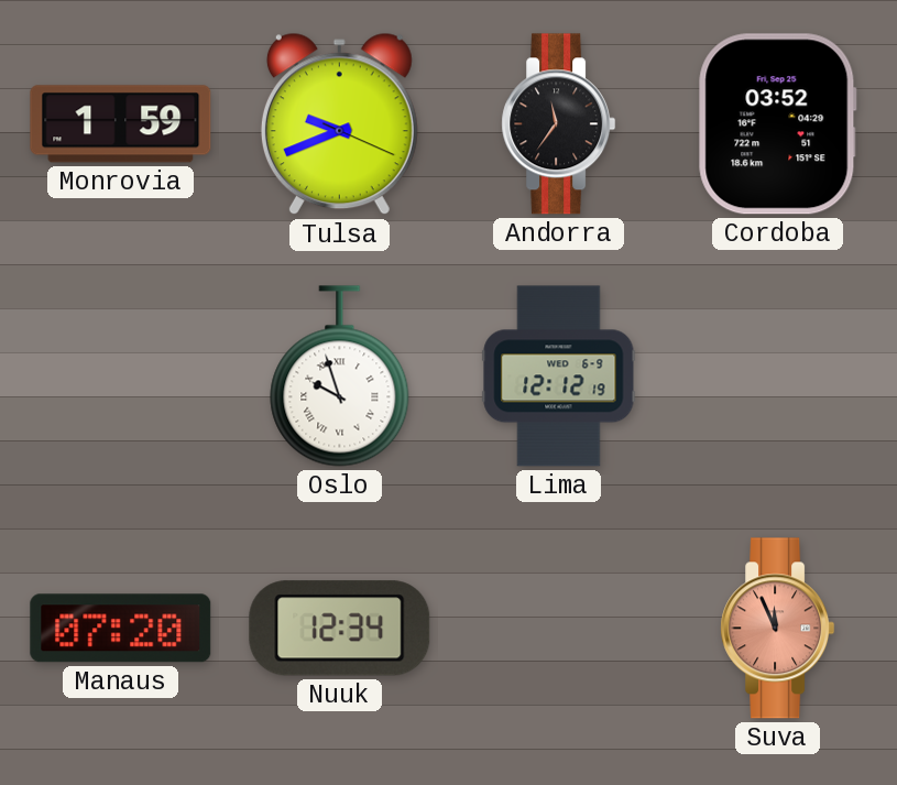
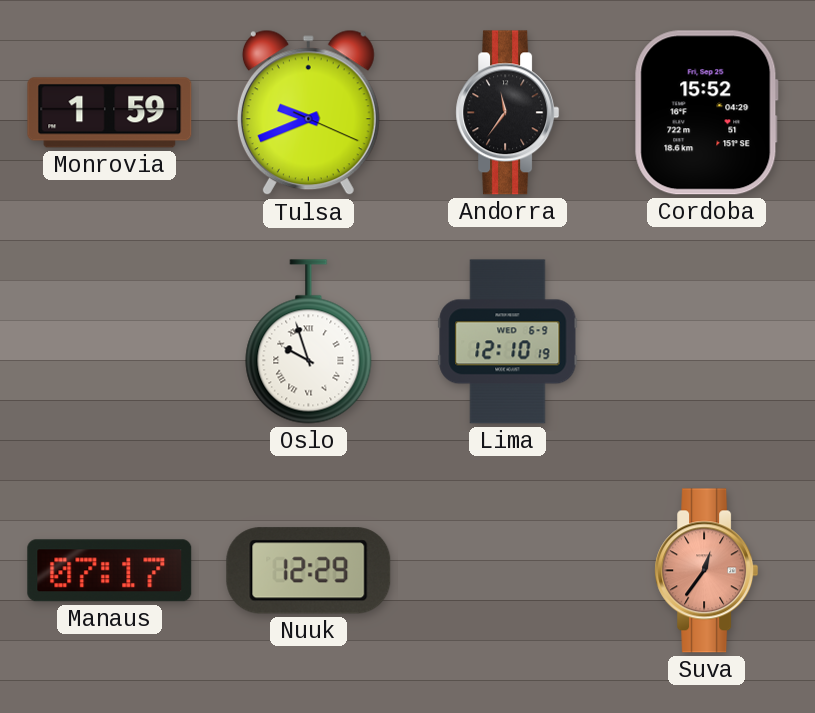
Cordoba: 03:52 -> 15:52
Lima: 12:12 -> 12:10
Manaus: 07:20 -> 07:17
Nuuk: 12:34 -> 12:29
Suva: 11:56 -> 12:36
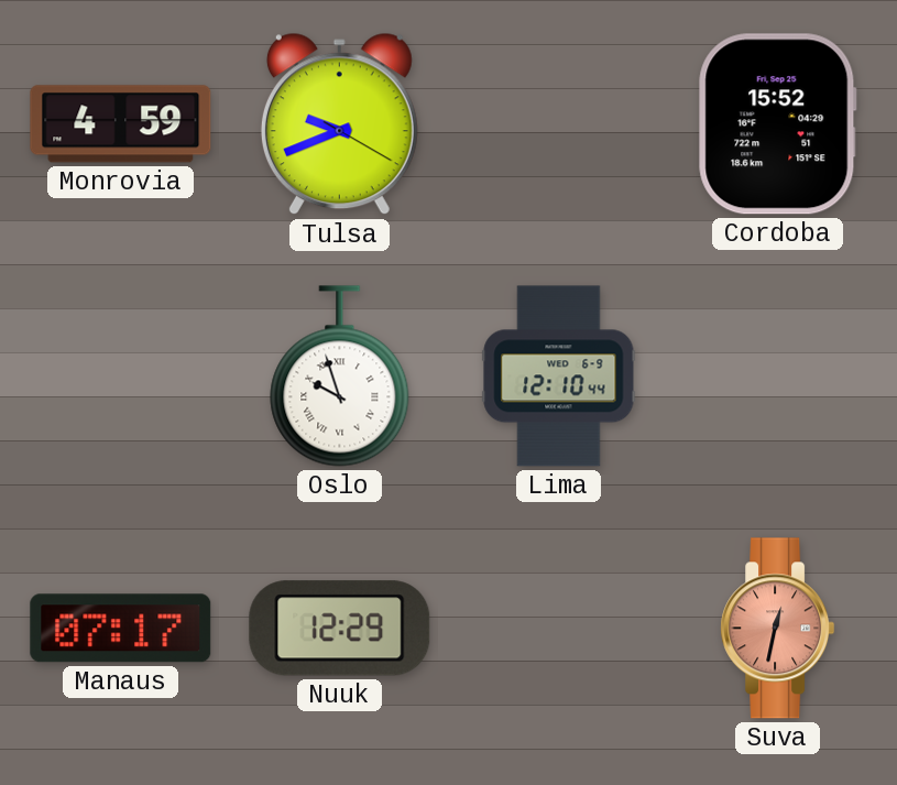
Monrovia: 1:59 -> 4:59
Tulsa: 9:41:19 -> 9:41:20
Andorra: 11:36 -> none
Lima: 12:10:19 -> 12:10:44
Suva: 12:36 -> 12:32
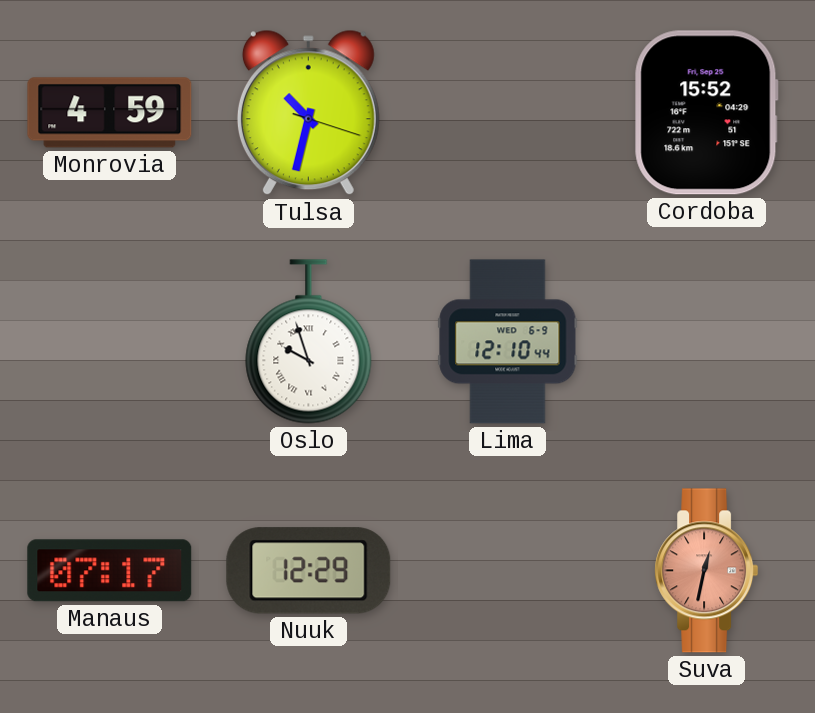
Tulsa: 9:41 -> 10:32
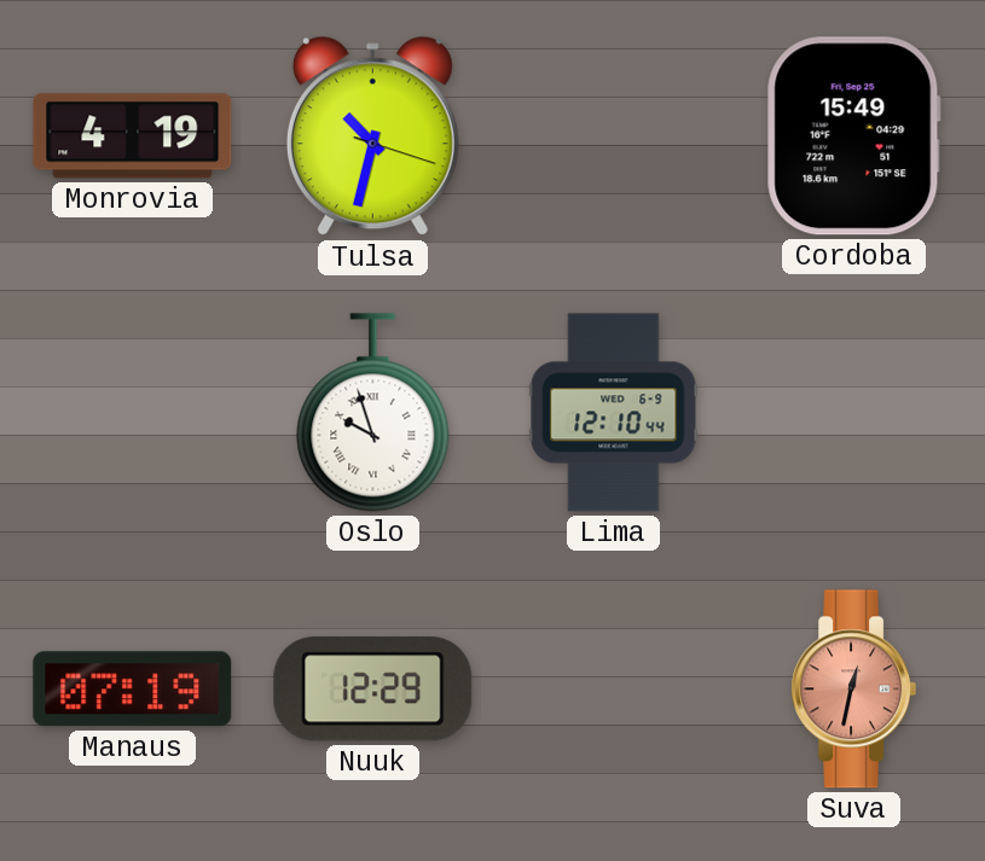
Monrovia: 4:59 -> 4:19
Cordoba: 15:52 -> 15:49
Manaus: 07:17 -> 07:19
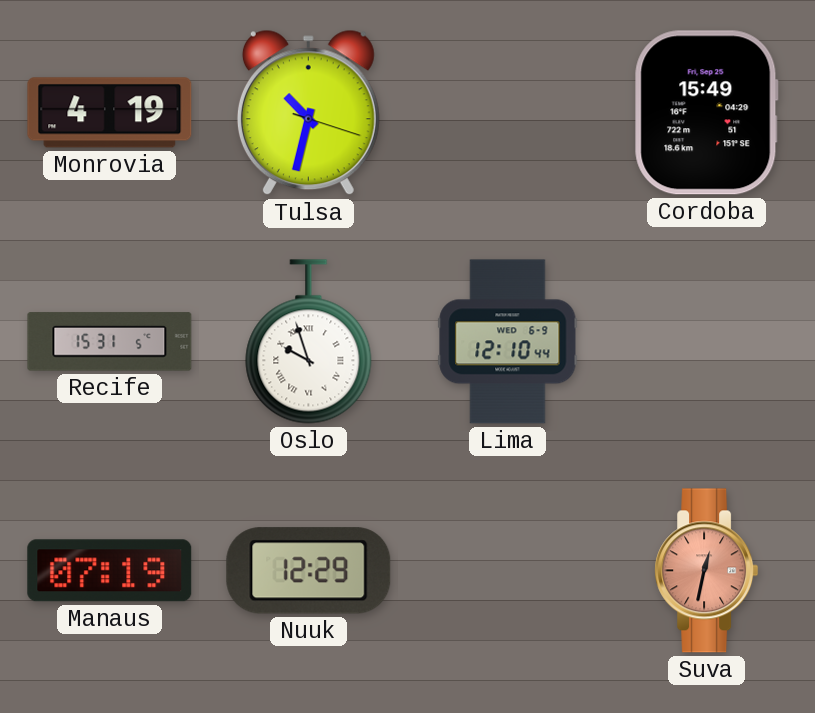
Recife: none -> 15:31
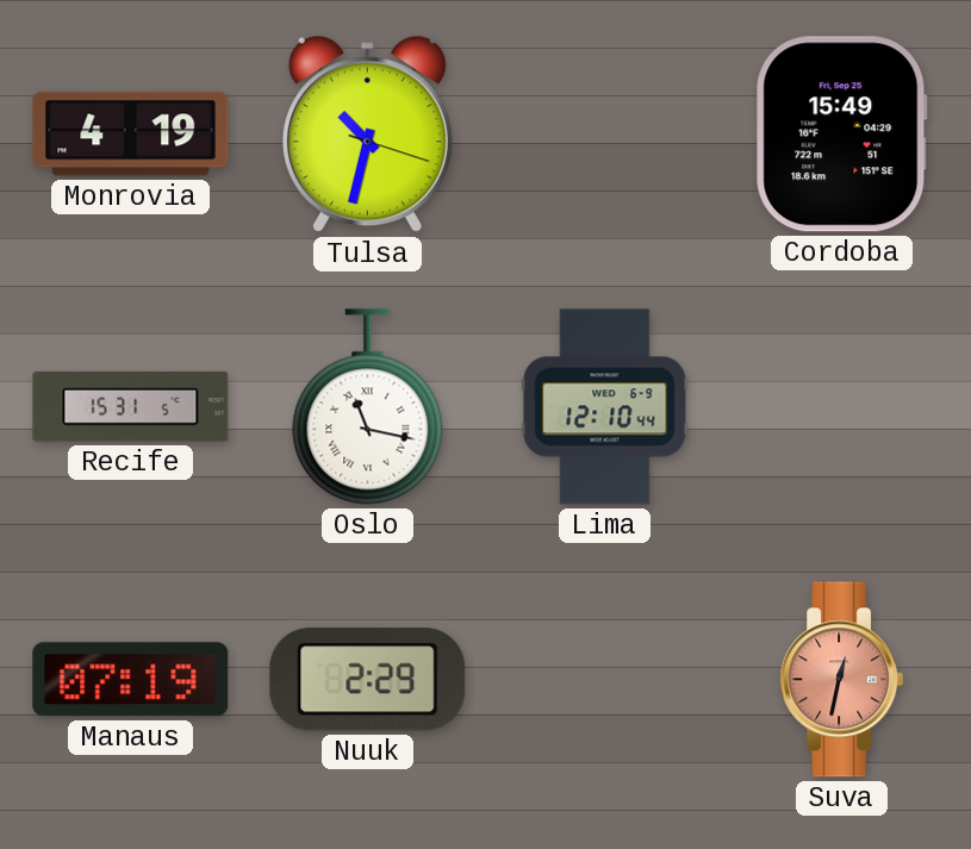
Oslo: 9:57 -> 11:17
Nuuk: 12:29 -> 2:29
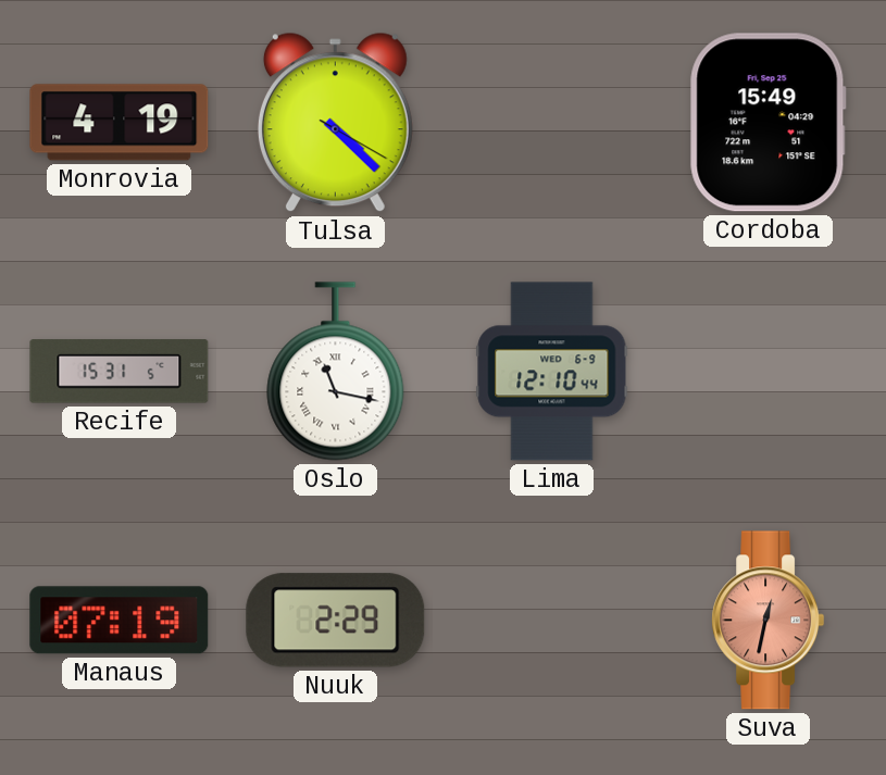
Tulsa: 10:32 -> 4:22
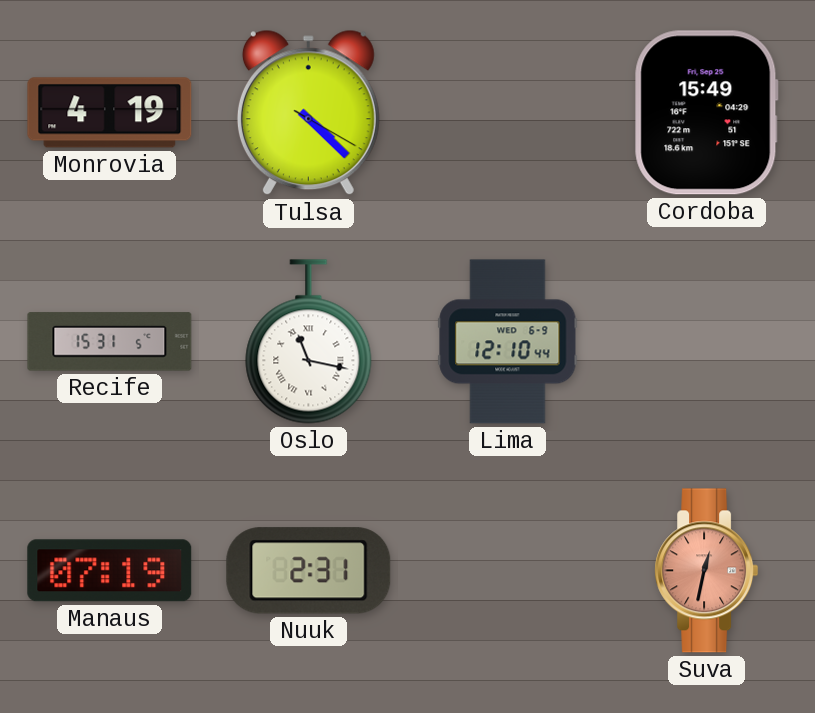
Nuuk: 2:29 -> 2:31
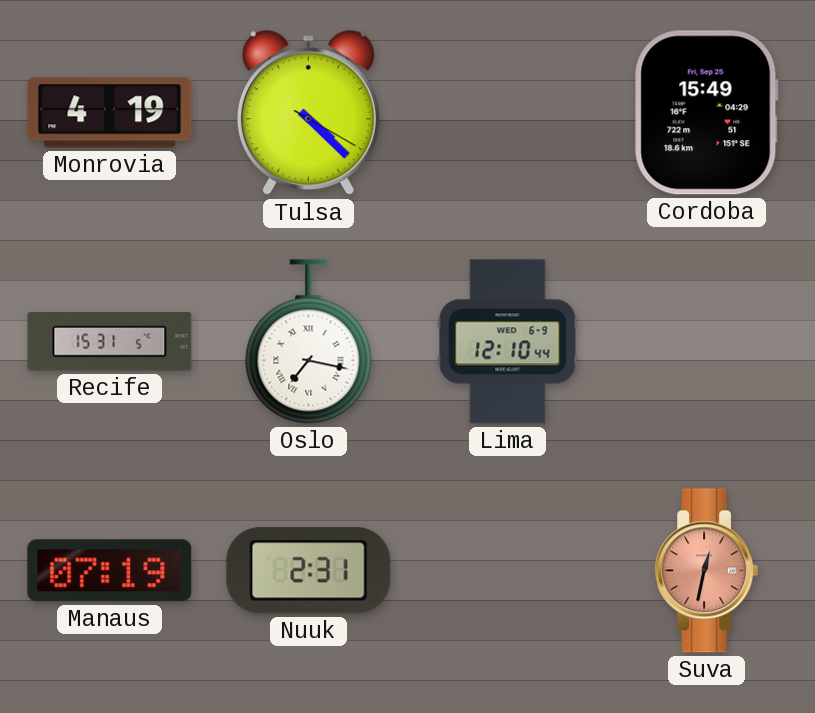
Oslo: 11:17 -> 7:17
